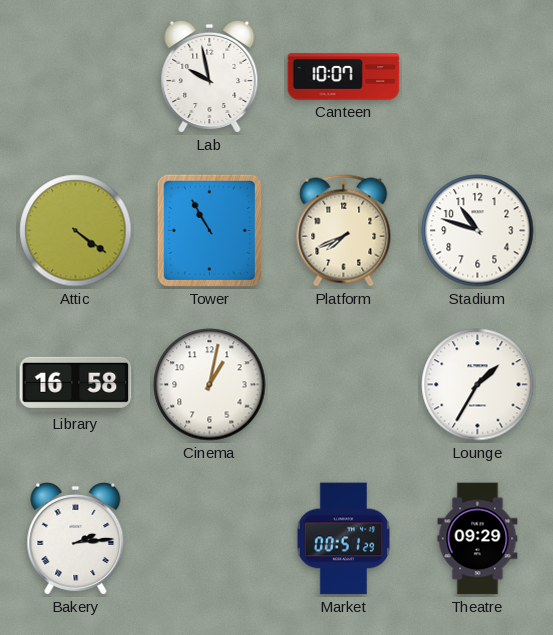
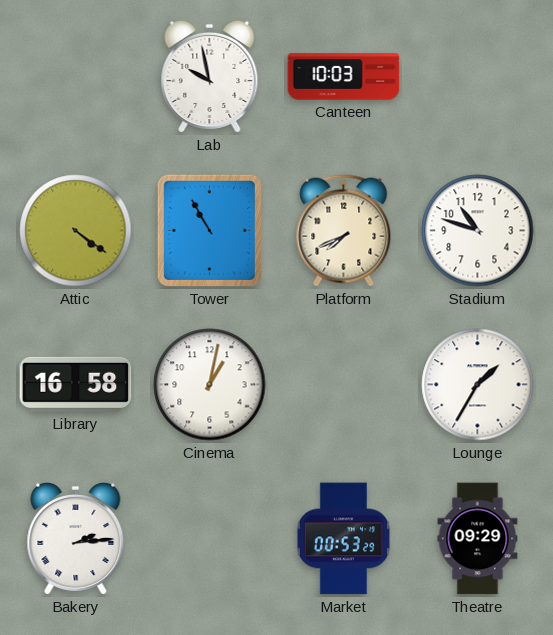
Canteen: 10:07 -> 10:03
Market: 00:51 -> 00:53
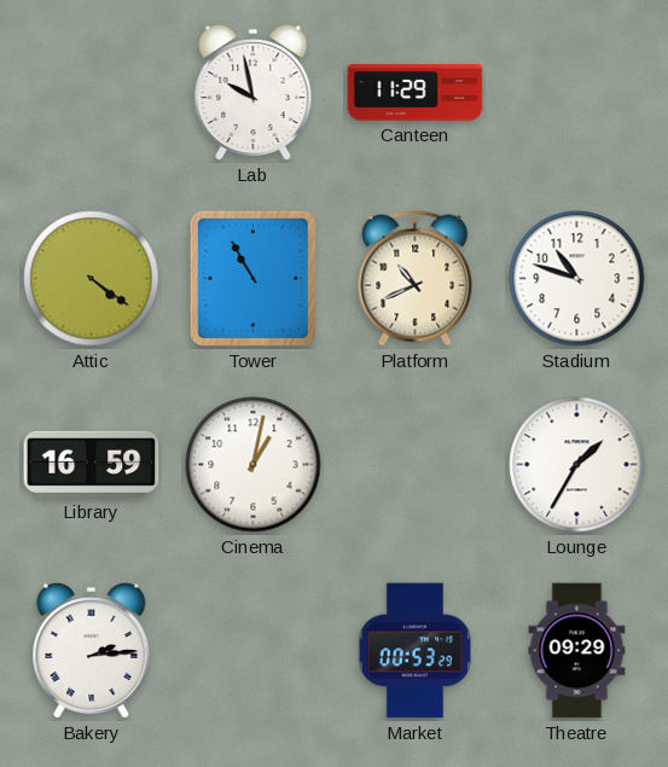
Canteen: 10:03 -> 11:29
Platform: 7:41 -> 10:41
Library: 16:58 -> 16:59
